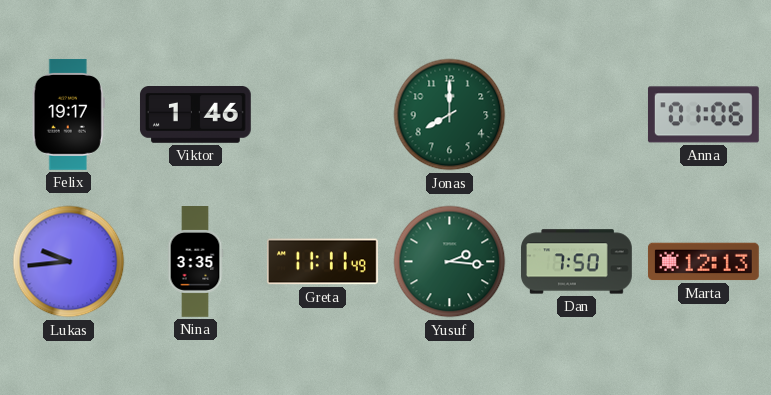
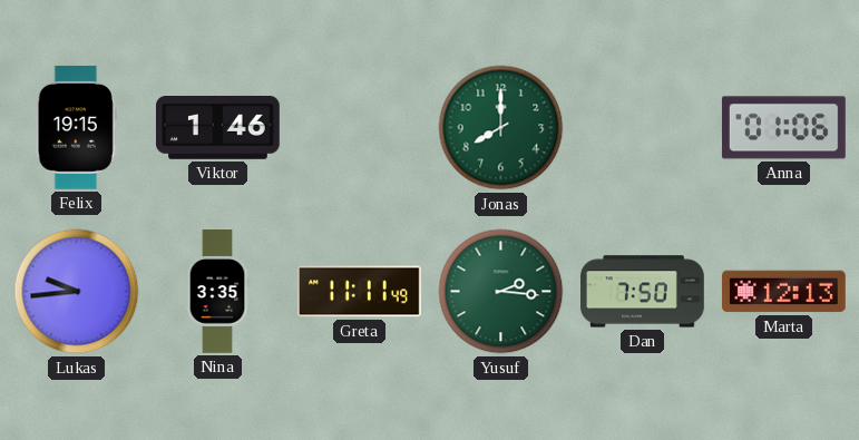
Felix: 19:17 -> 19:15
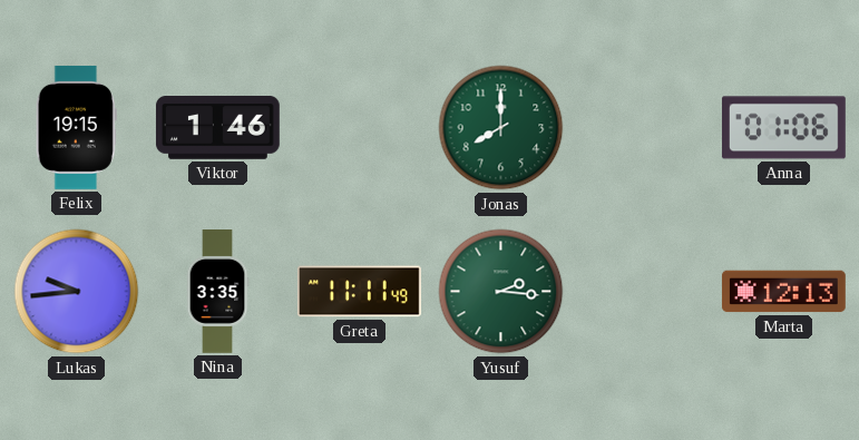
Dan: 7:50 -> none
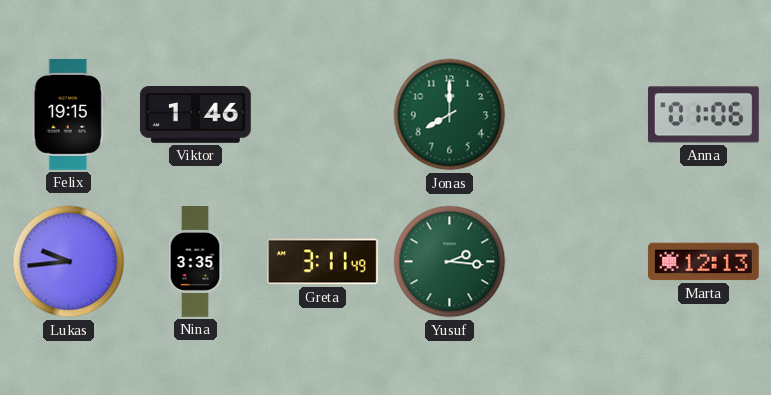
Greta: 11:11 -> 3:11
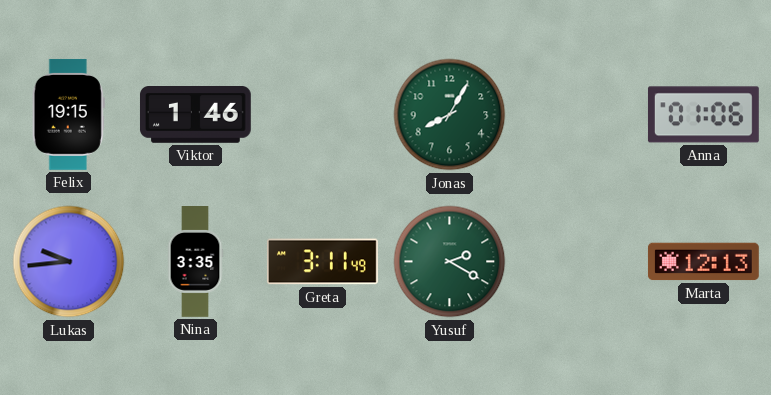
Jonas: 8:00 -> 8:05
Yusuf: 2:16 -> 2:20
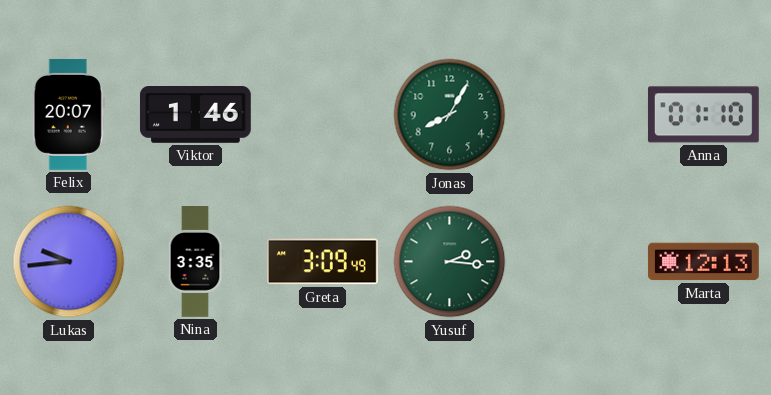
Felix: 19:15 -> 20:07
Anna: 01:06 -> 01:10
Greta: 3:11 -> 3:09
Yusuf: 2:20 -> 2:16
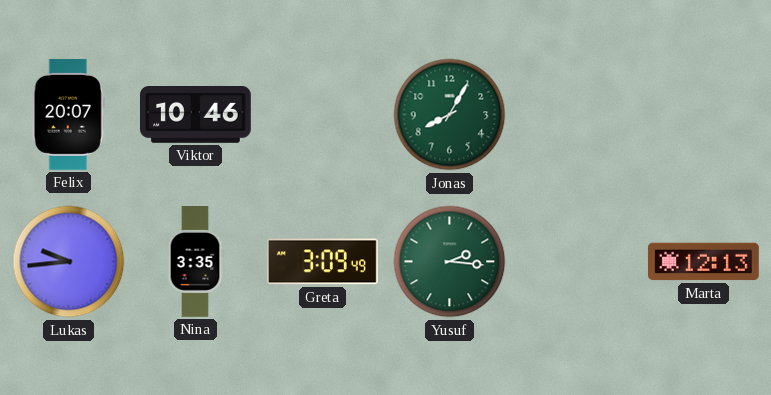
Viktor: 1:46 -> 10:46
Anna: 01:10 -> none
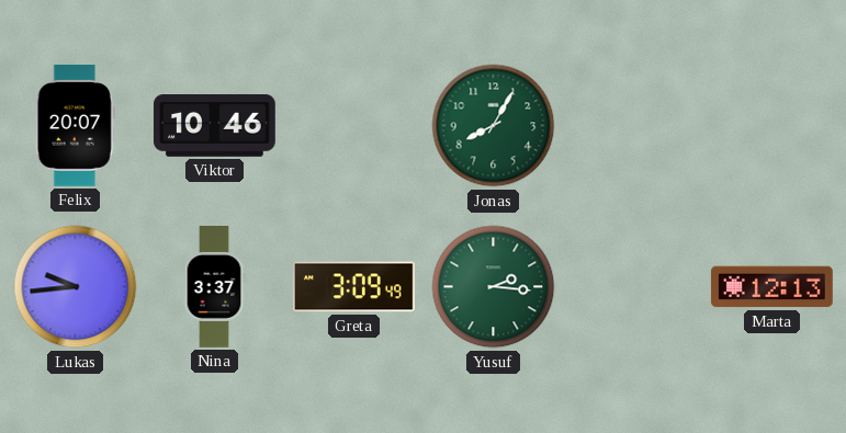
Nina: 3:35 -> 3:37
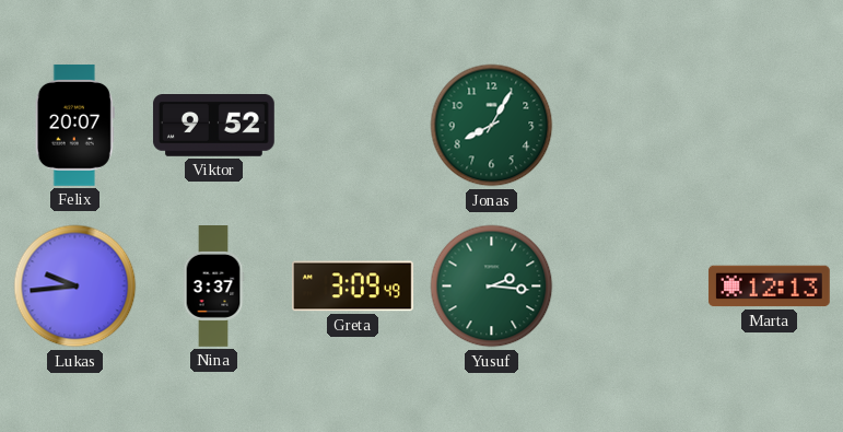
Viktor: 10:46 -> 9:52
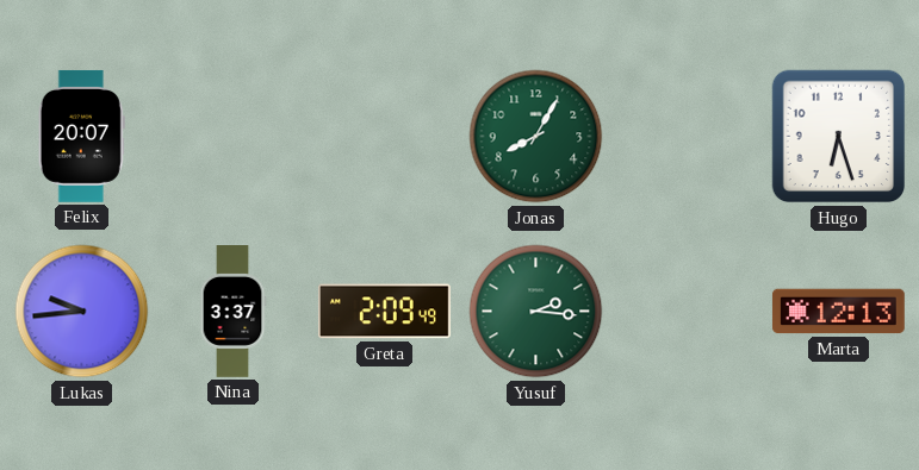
Viktor: 9:52 -> none
Hugo: none -> 6:27
Greta: 3:09 -> 2:09
